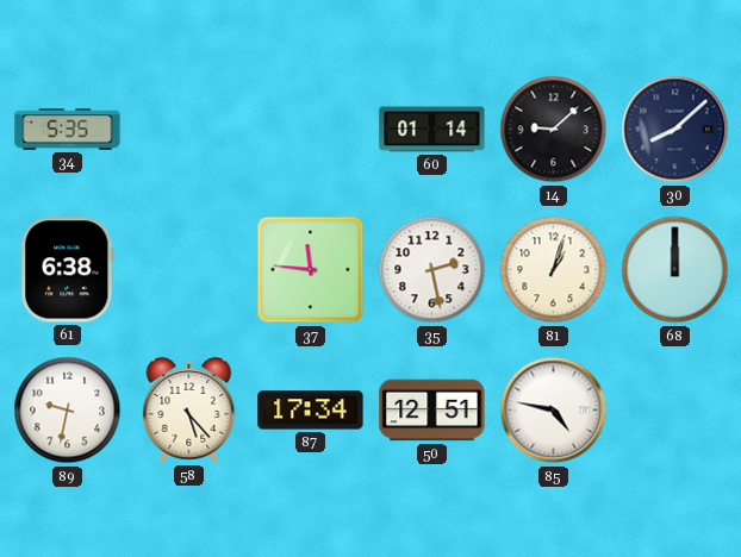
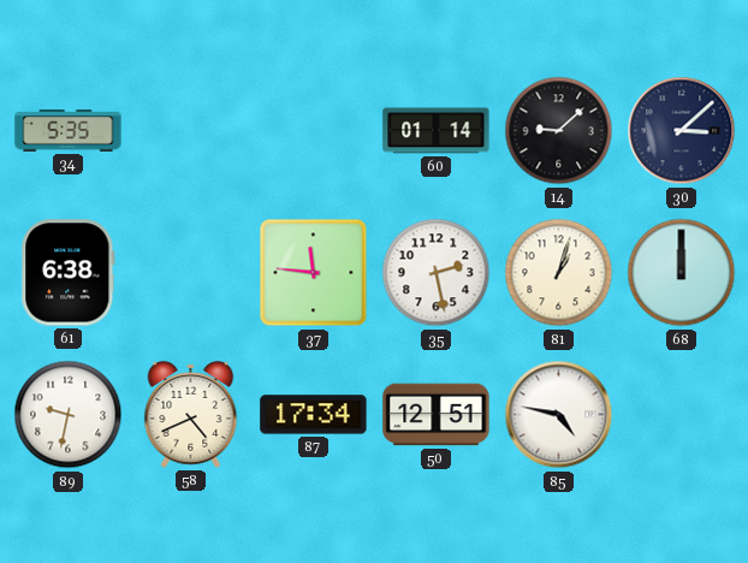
30: 8:08 -> 3:08
58: 5:23 -> 4:41
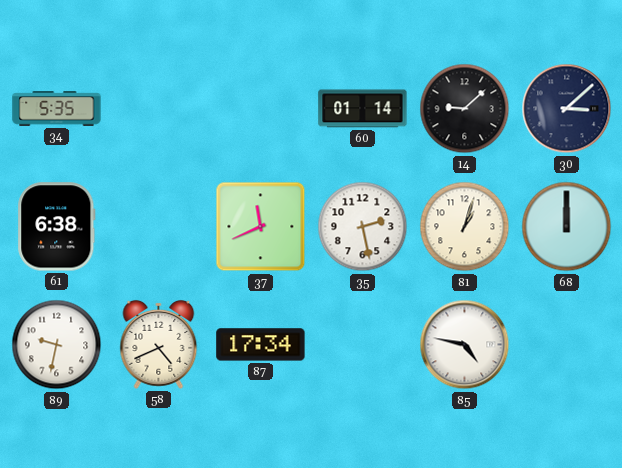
37: 11:46 -> 11:41
50: 12:51 -> none
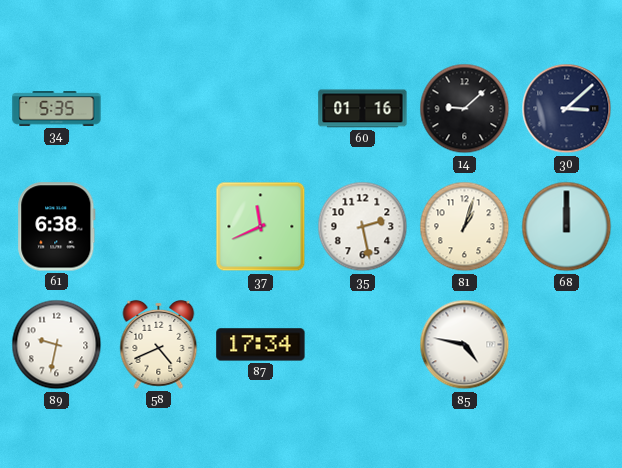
60: 01:14 -> 01:16
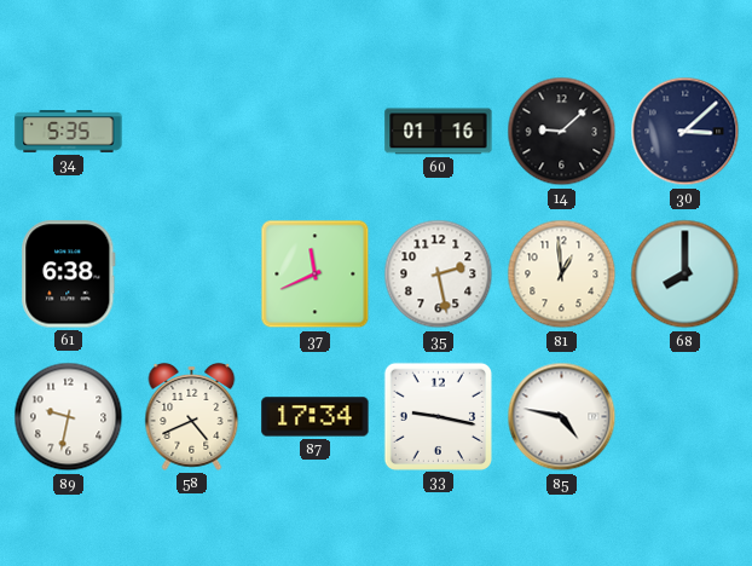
81: 1:03 -> 12:59
68: 12:00 -> 8:00
33: none -> 9:17
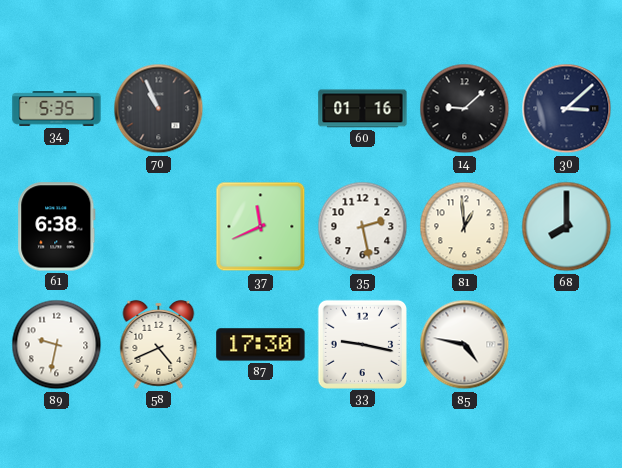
70: none -> 10:56
87: 17:34 -> 17:30
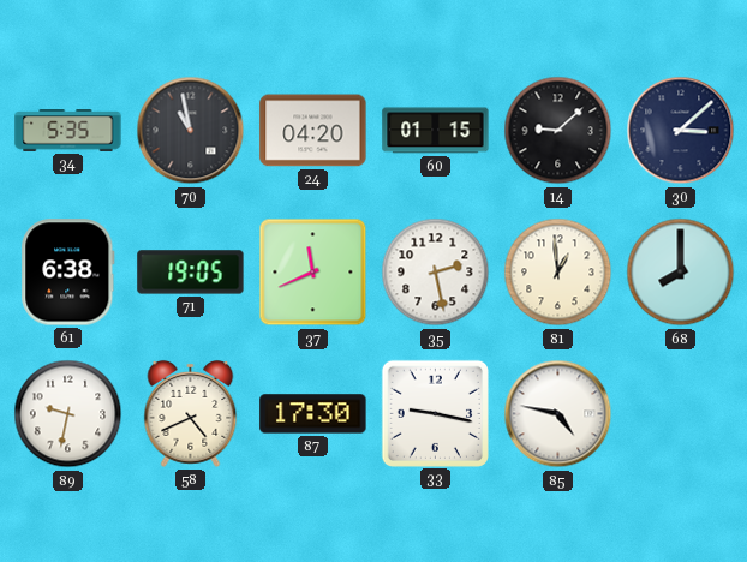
70: 10:56 -> 10:58
24: none -> 04:20
60: 01:16 -> 01:15
71: none -> 19:05
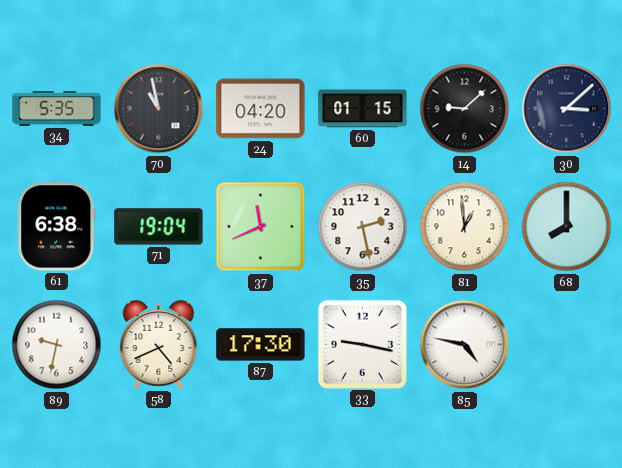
71: 19:05 -> 19:04
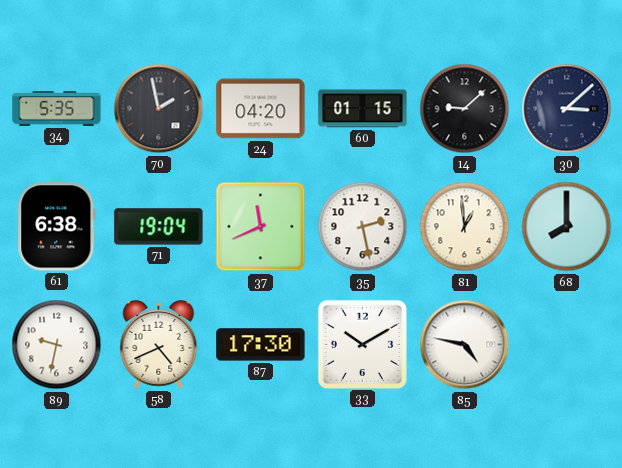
70: 10:58 -> 1:58
33: 9:17 -> 10:10
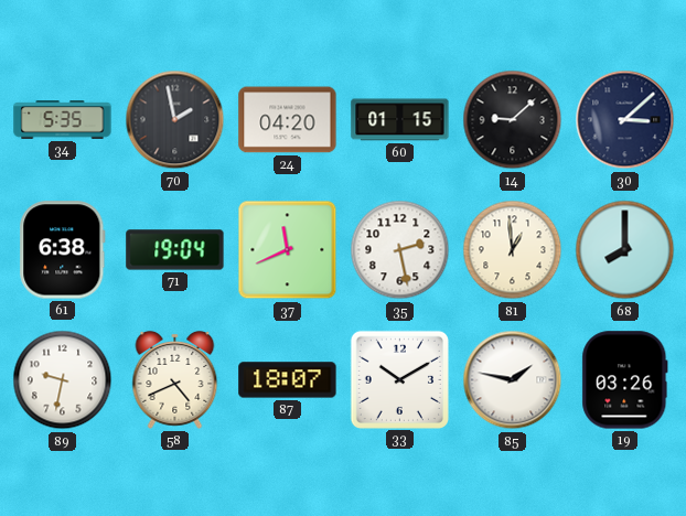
87: 17:30 -> 18:07
85: 4:47 -> 1:47
19: none -> 03:26
